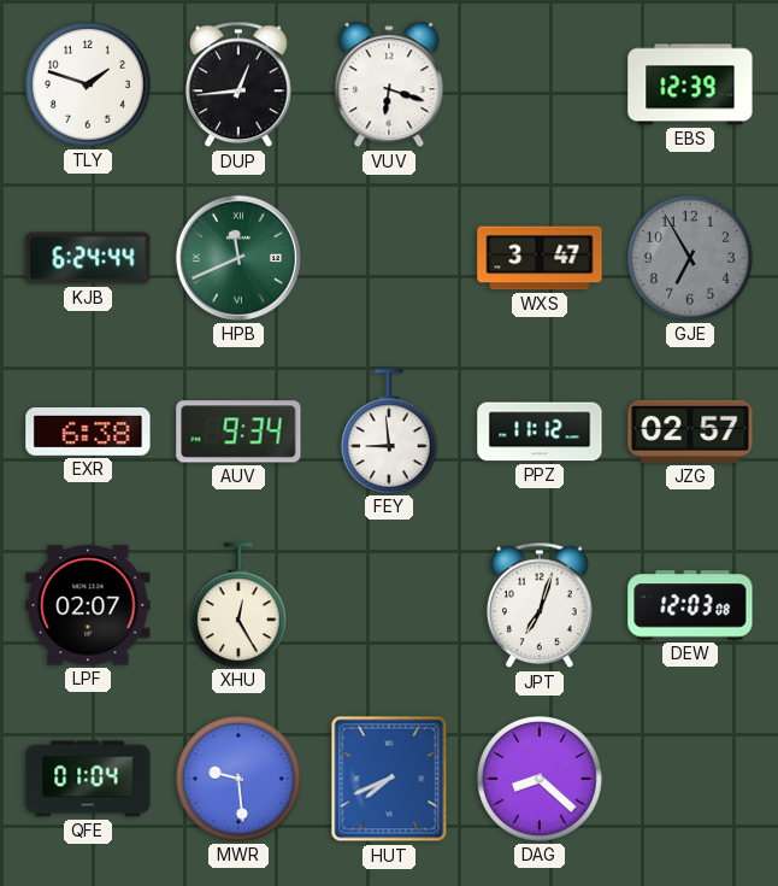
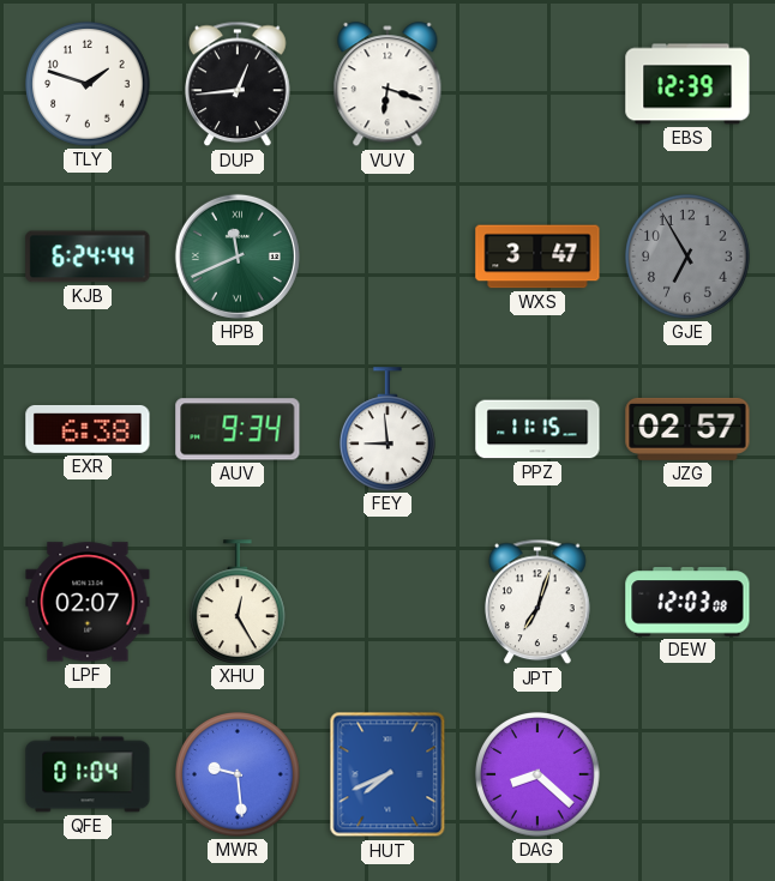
PPZ: 11:12 -> 11:15
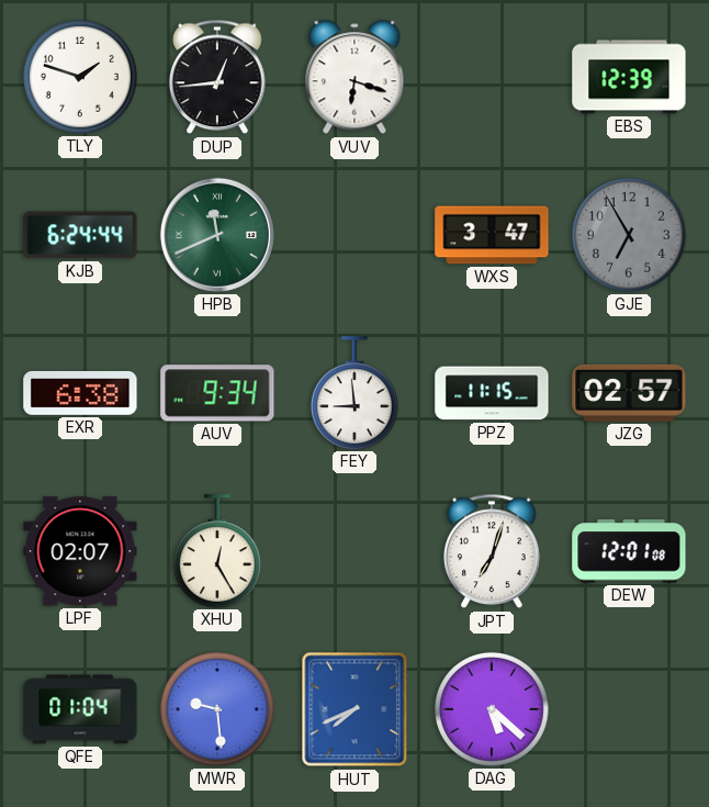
DEW: 12:03 -> 12:01
DAG: 8:22 -> 5:22
